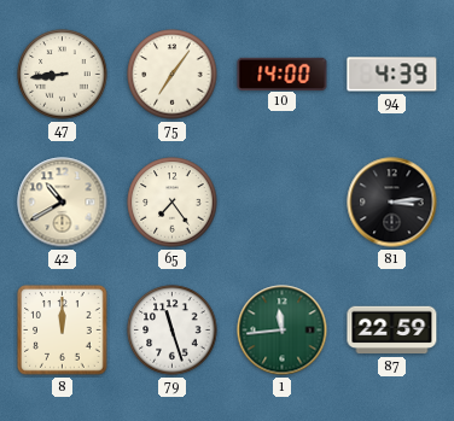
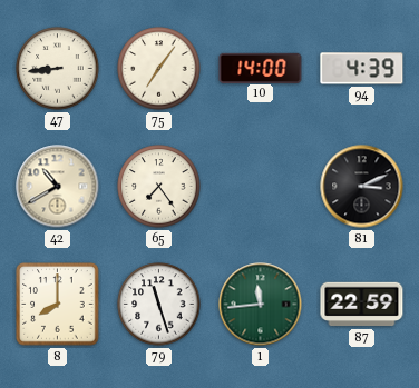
81: 3:14 -> 3:11
8: 12:00 -> 8:00
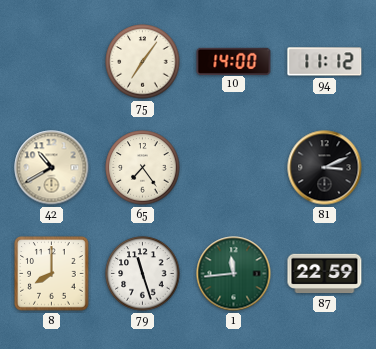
47: 8:44 -> none
94: 4:39 -> 11:12
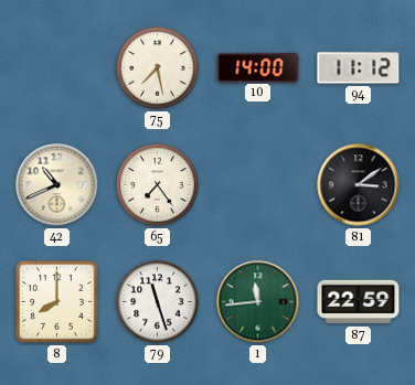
75: 7:06 -> 7:28
42: 10:40 -> 10:41
81: 3:11 -> 3:09
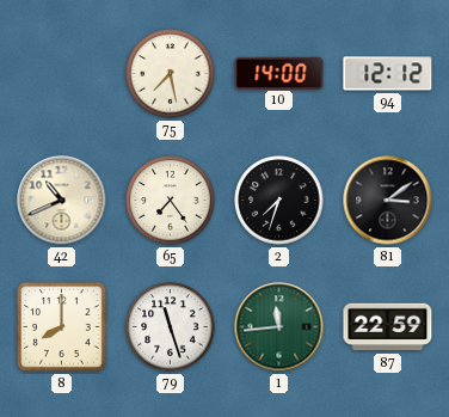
94: 11:12 -> 12:12
2: none -> 7:33
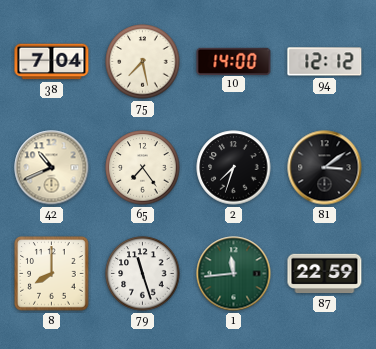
38: none -> 7:04
